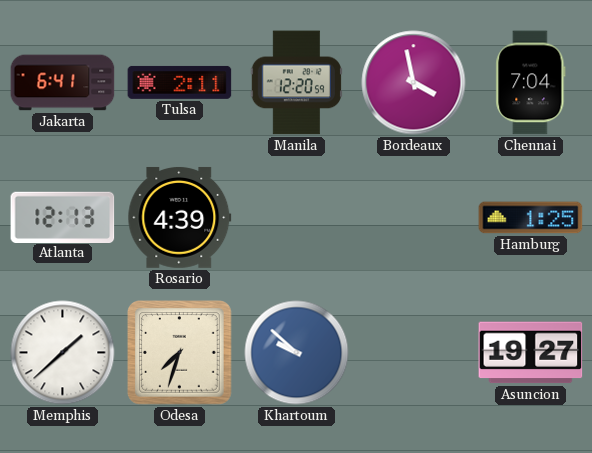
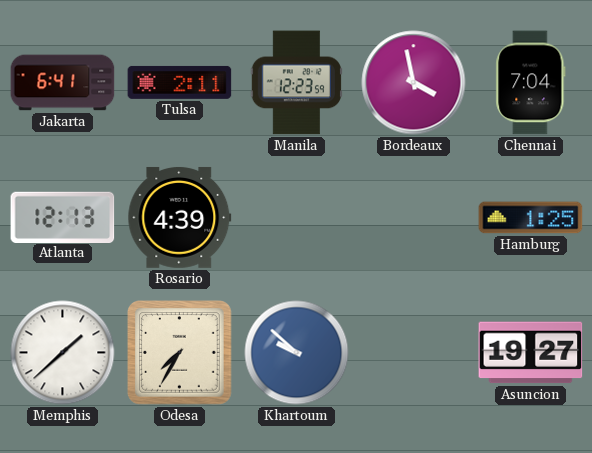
Manila: 12:20 -> 12:23
Odesa: 7:33 -> 7:35
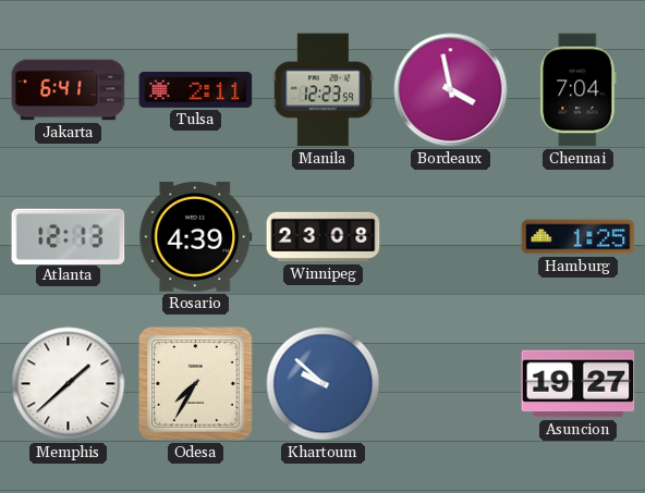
Winnipeg: none -> 23:08
